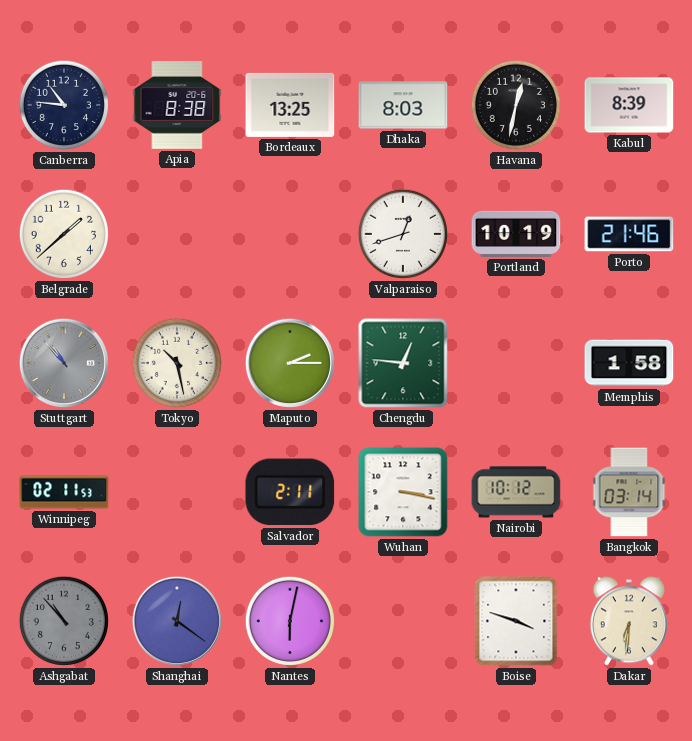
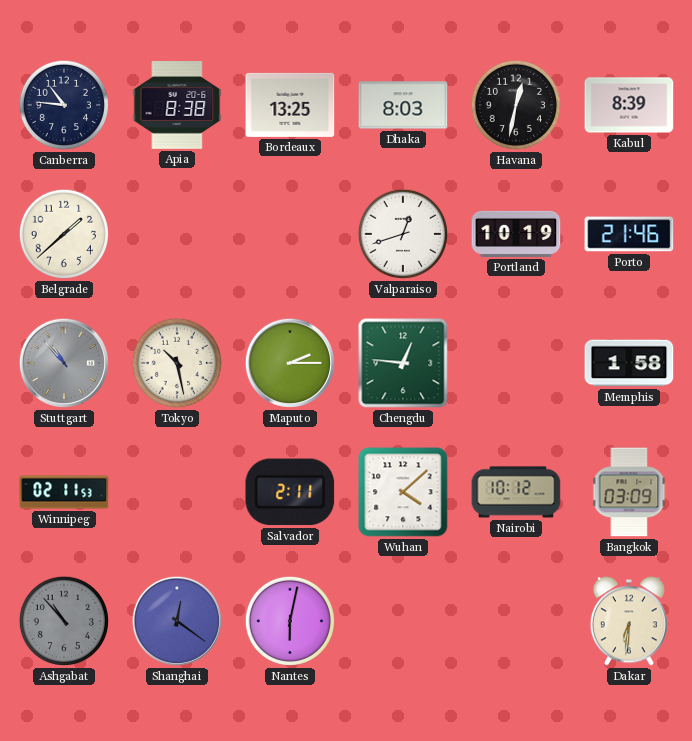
Wuhan: 3:17 -> 4:08
Bangkok: 03:14 -> 03:09
Boise: 3:48 -> none
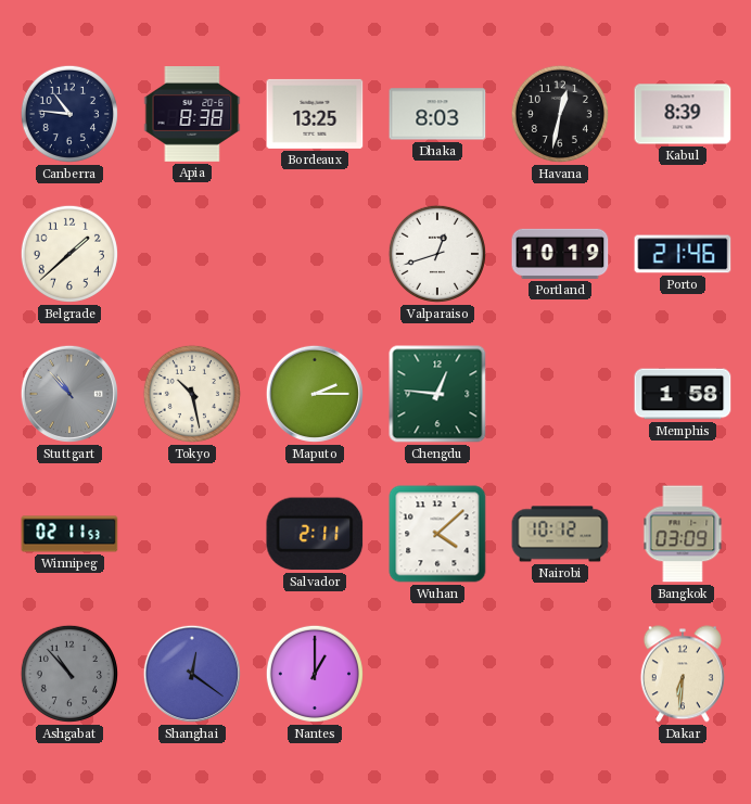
Nantes: 6:02 -> 1:00
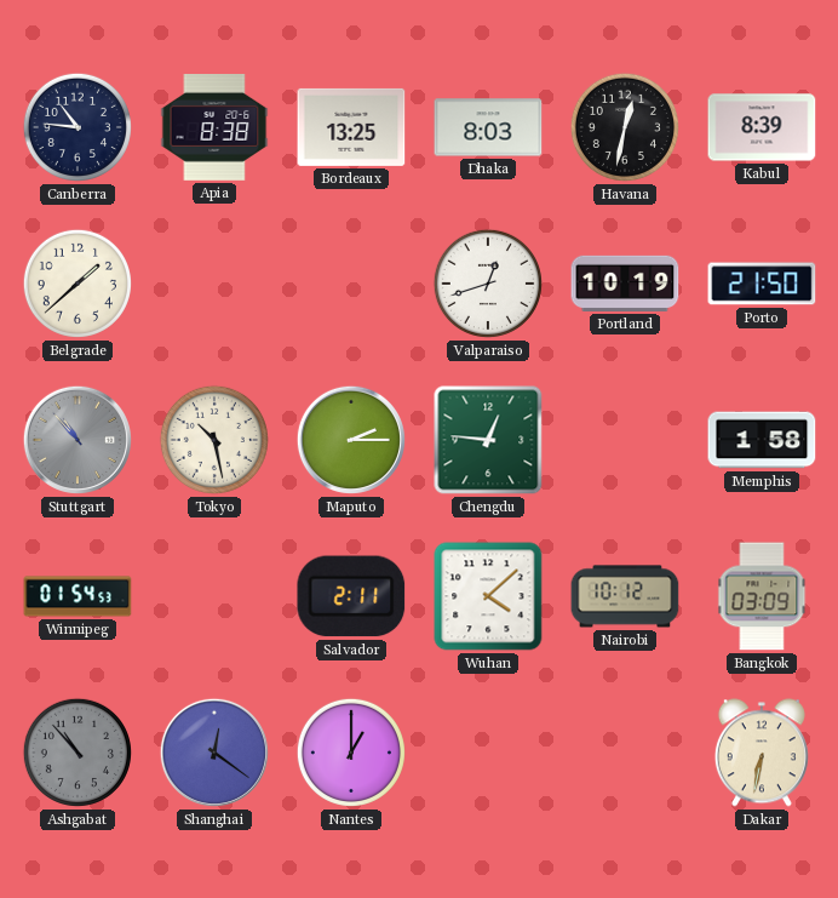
Porto: 21:46 -> 21:50
Winnipeg: 02:11 -> 01:54
Dakar: 6:31 -> 6:32
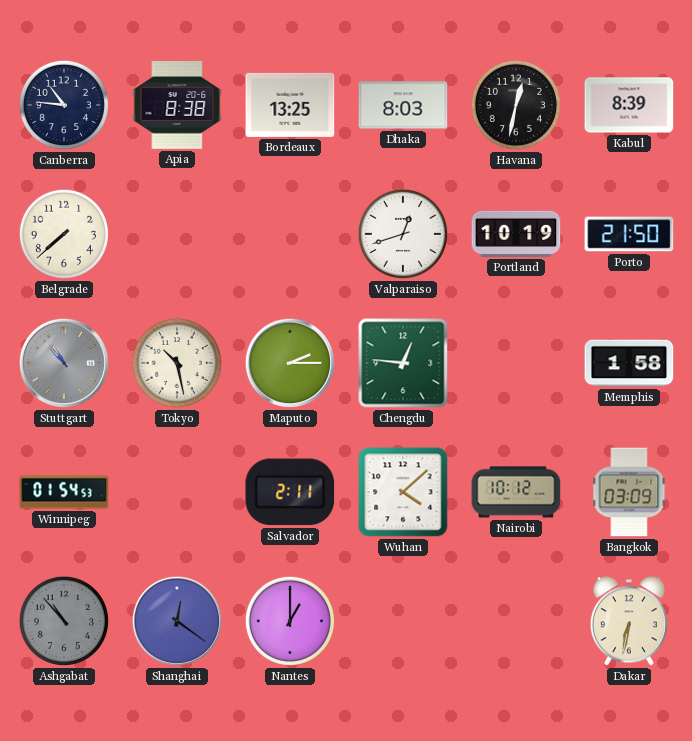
Belgrade: 1:38 -> 7:38
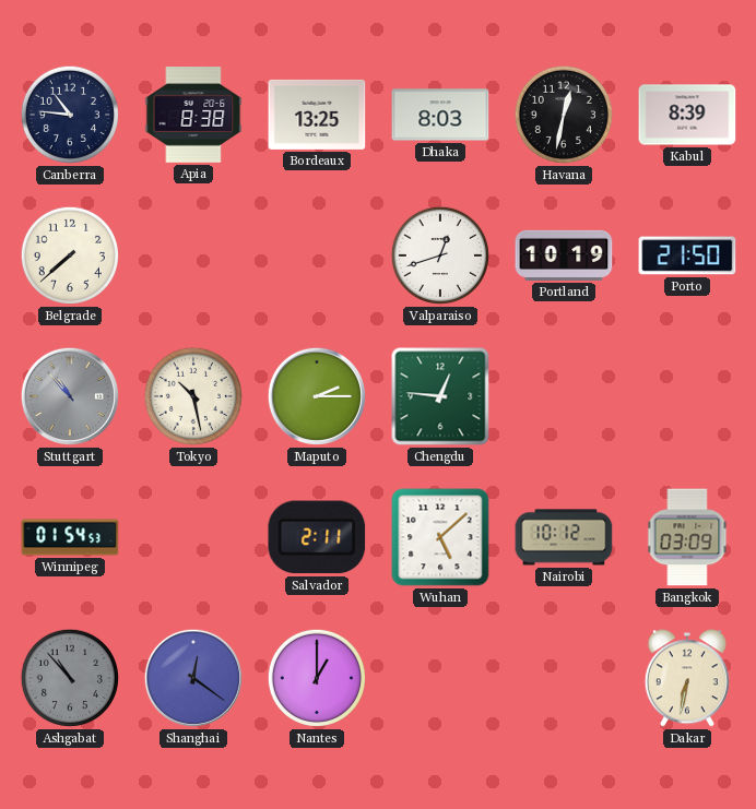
Memphis: 1:58 -> none
Wuhan: 4:08 -> 5:08
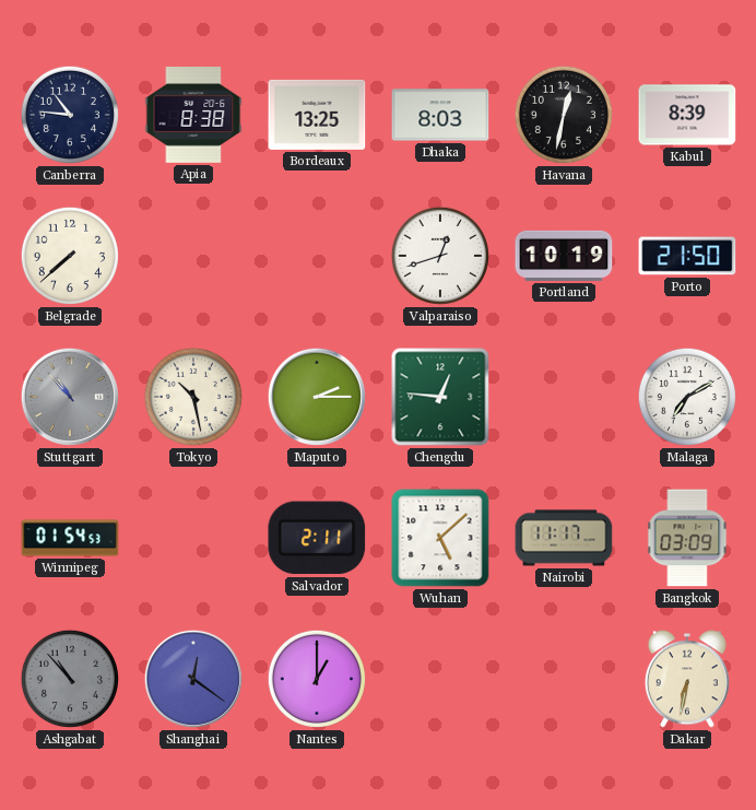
Malaga: none -> 7:10
Nairobi: 10:12 -> 11:17
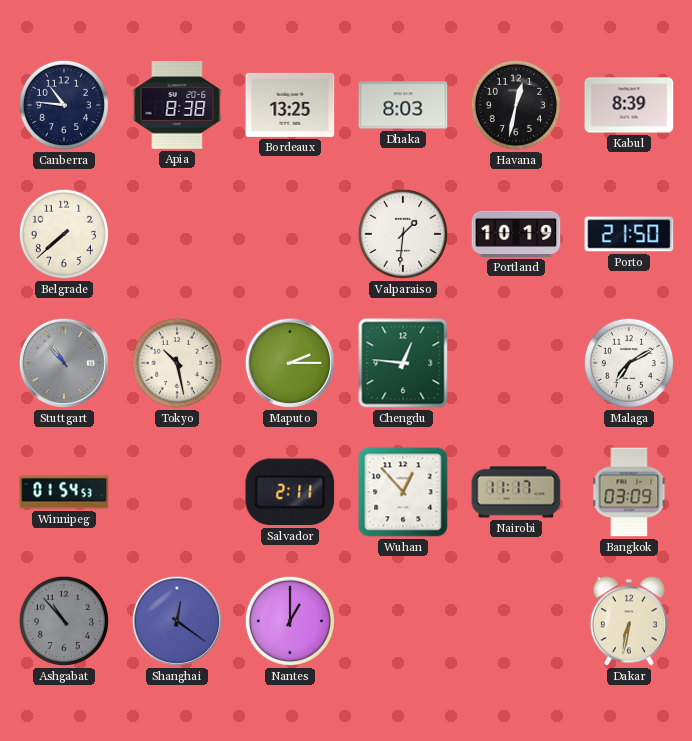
Valparaiso: 12:42 -> 1:31
Wuhan: 5:08 -> 12:53
